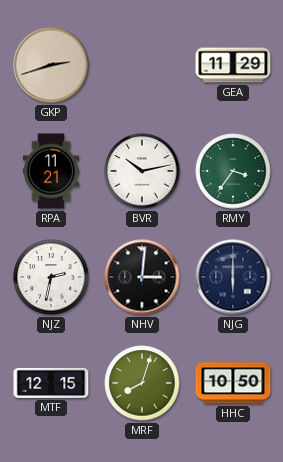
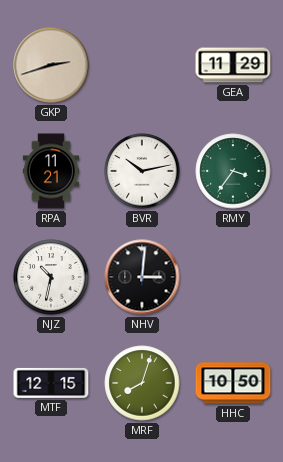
NJZ: 2:32 -> 10:32
NJG: 6:00 -> none
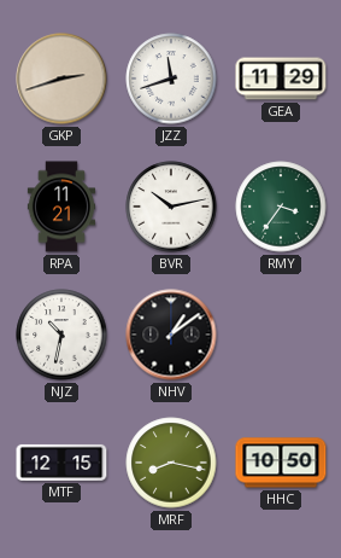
JZZ: none -> 11:42
NHV: 3:01 -> 1:09
MRF: 8:03 -> 8:17
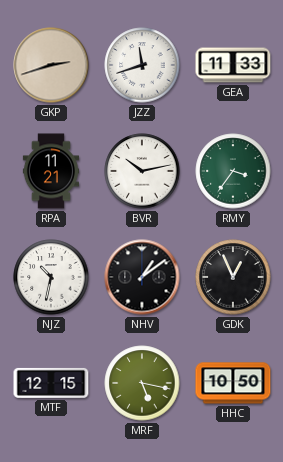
GEA: 11:29 -> 11:33
GDK: none -> 12:56
MRF: 8:17 -> 5:17
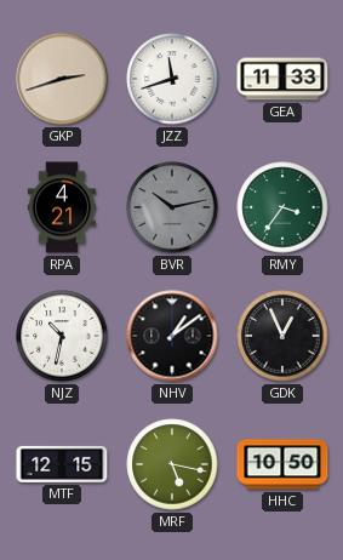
RPA: 11:21 -> 4:21
BVR dial: white -> grey
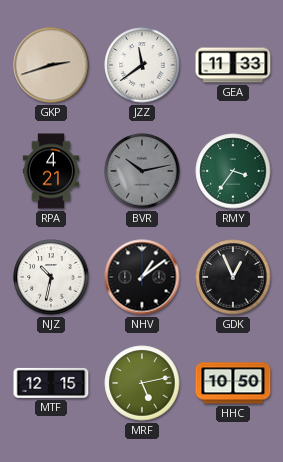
JZZ: 11:42 -> 11:39
MRF: 5:17 -> 5:13
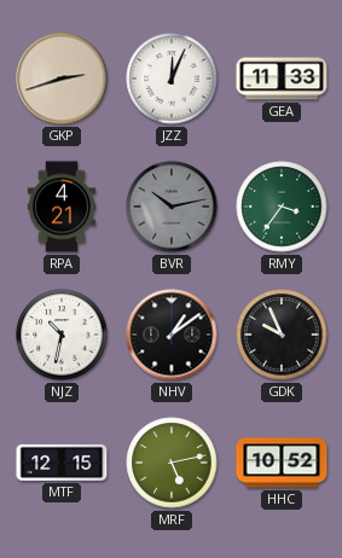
JZZ: 11:39 -> 12:04
GDK: 12:56 -> 9:56
HHC: 10:50 -> 10:52
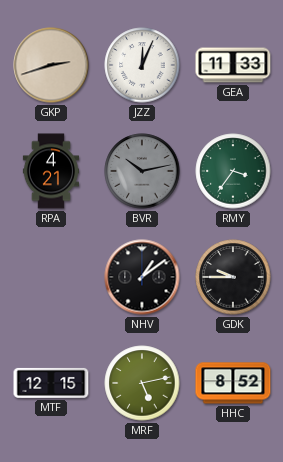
NJZ: 10:32 -> none
GDK: 9:56 -> 9:45
HHC: 10:52 -> 8:52
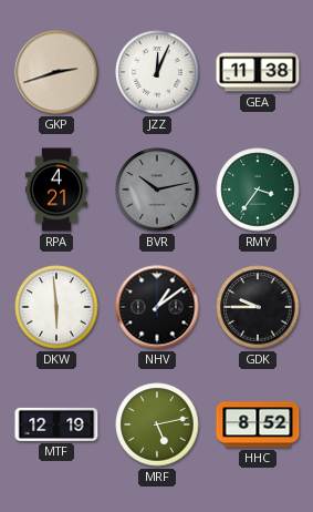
GEA: 11:33 -> 11:38
DKW: none -> 5:59
MTF: 12:15 -> 12:19
